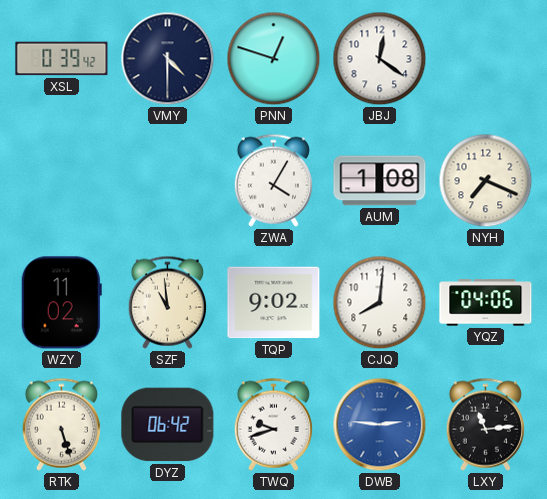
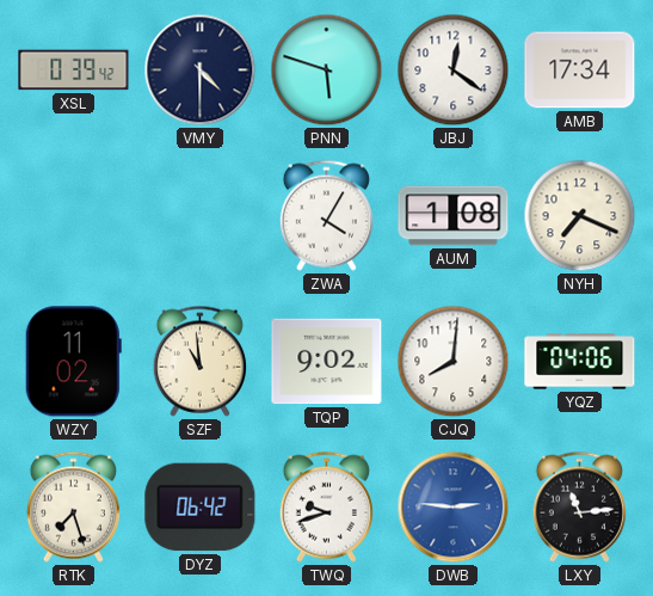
PNN: 12:48 -> 5:48
AMB: none -> 17:34
RTK: 5:27 -> 7:27
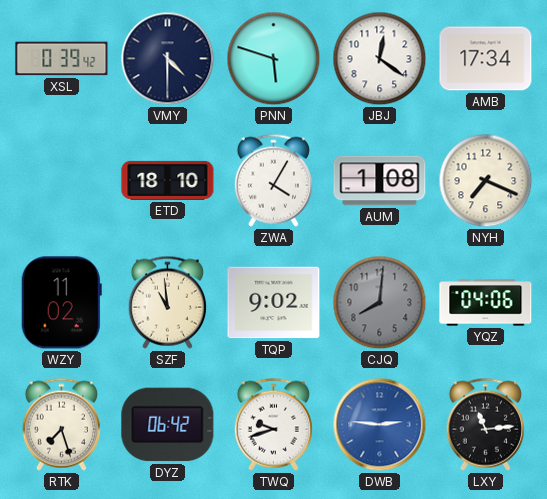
ETD: none -> 18:10
CJQ dial: white -> grey
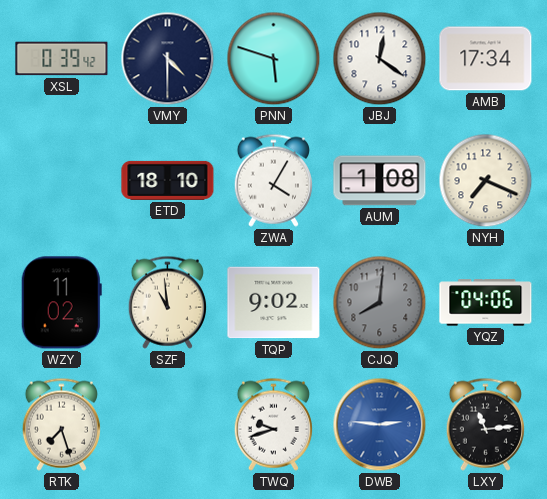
DYZ: 06:42 -> none
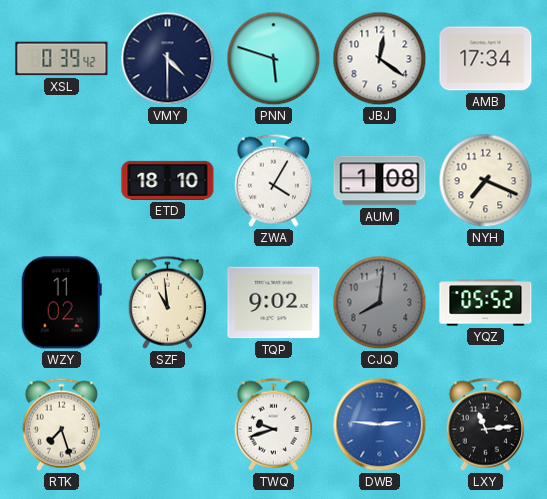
YQZ: 04:06 -> 05:52
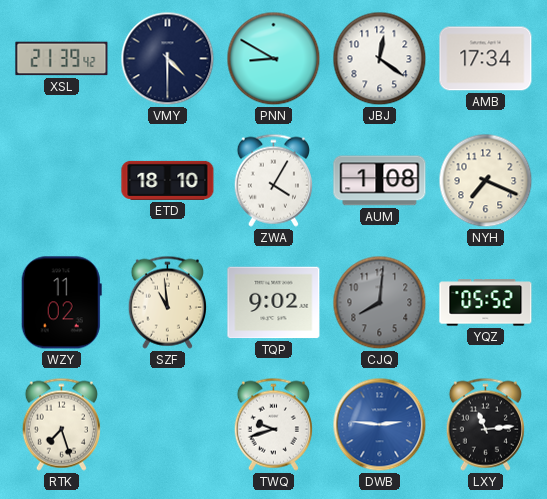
XSL: 0:39 -> 21:39
PNN: 5:48 -> 8:50
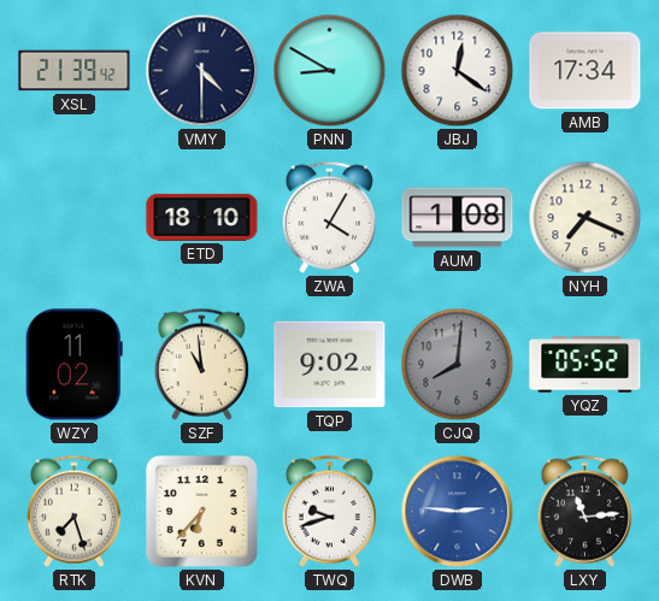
KVN: none -> 6:37
